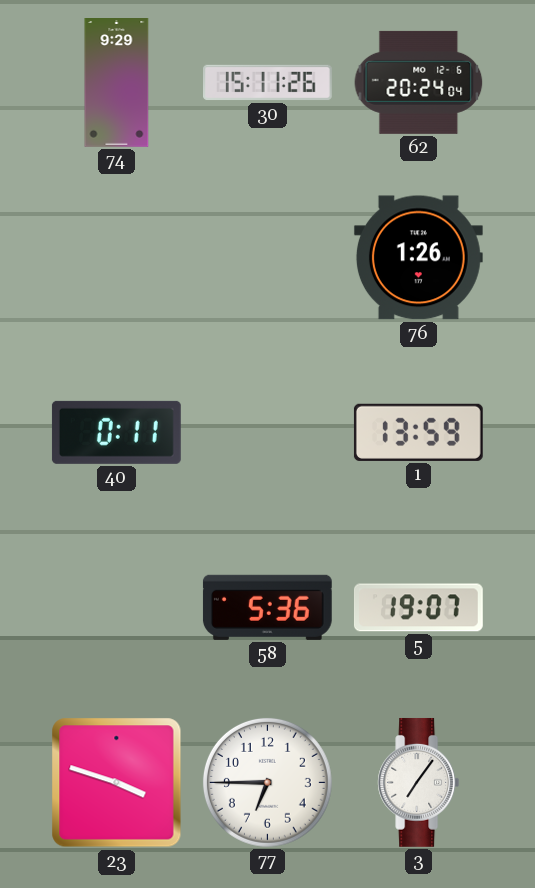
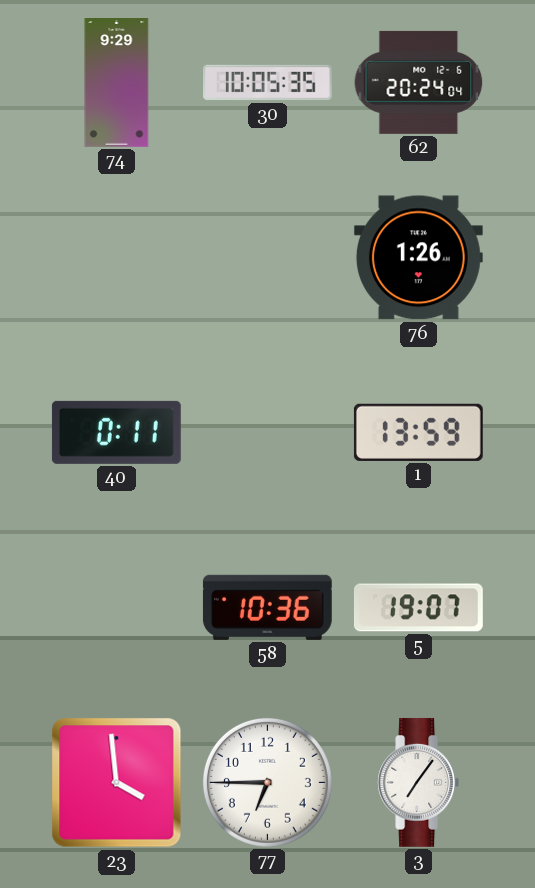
30: 15:11 -> 10:05
58: 5:36 -> 10:36
23: 3:48 -> 3:59
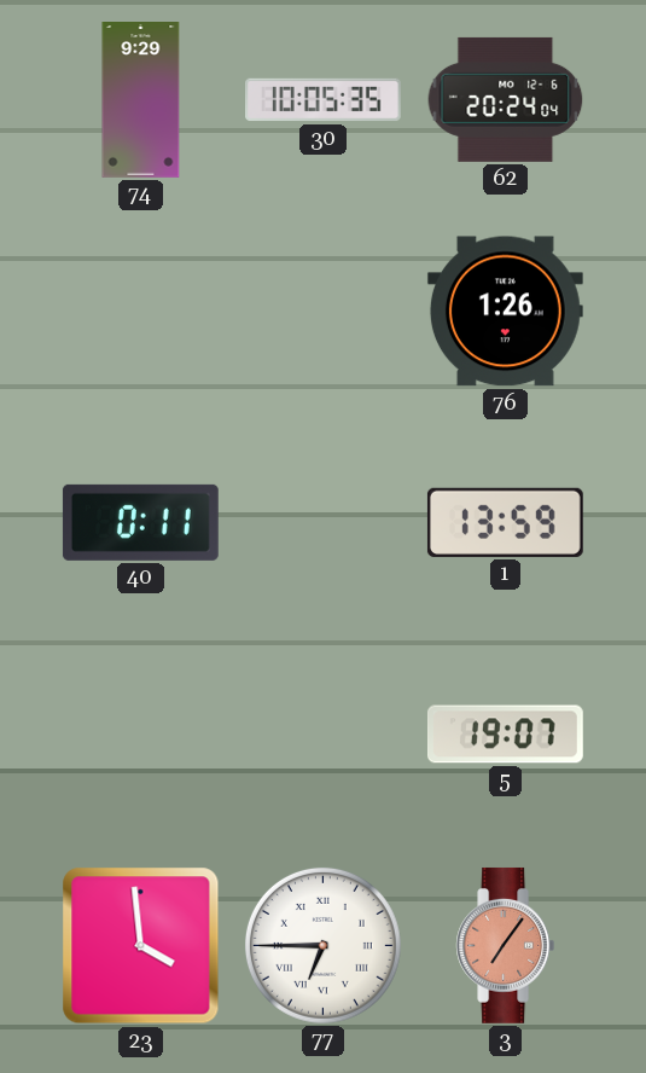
58: 10:36 -> none
77 numerals: Arabic -> Roman
3 dial: white -> salmon
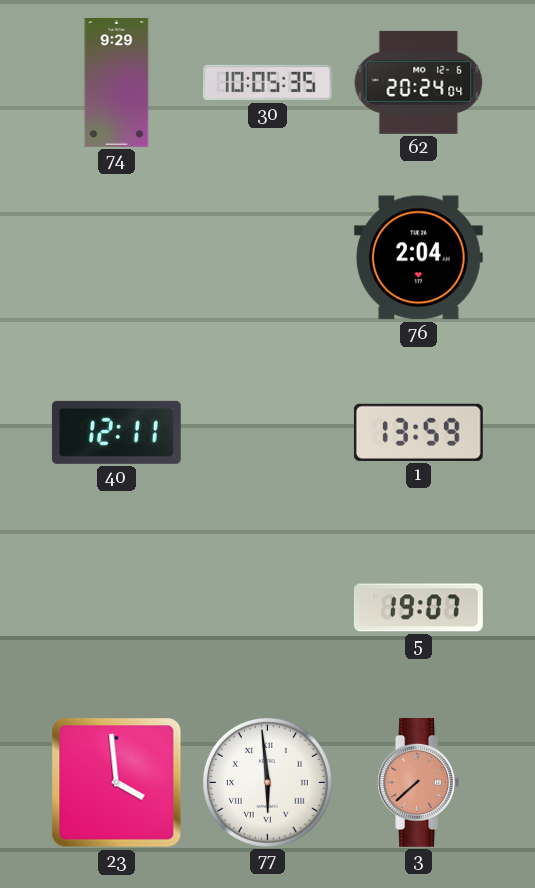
76: 1:26 -> 2:04
40: 0:11 -> 12:11
77: 6:45 -> 5:59
3: 7:06 -> 7:38
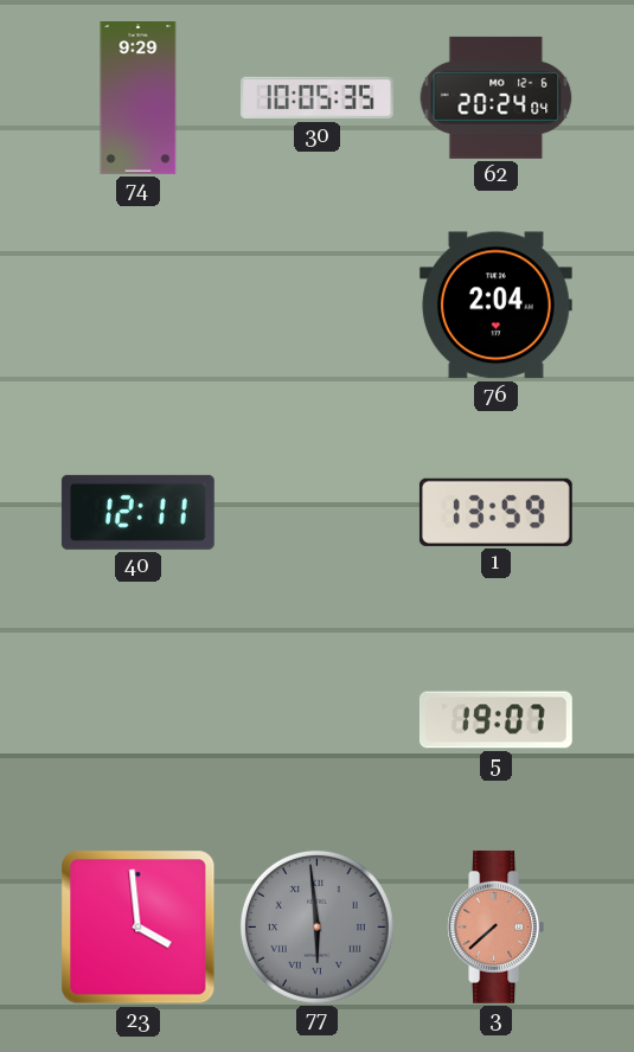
77 dial: white -> grey
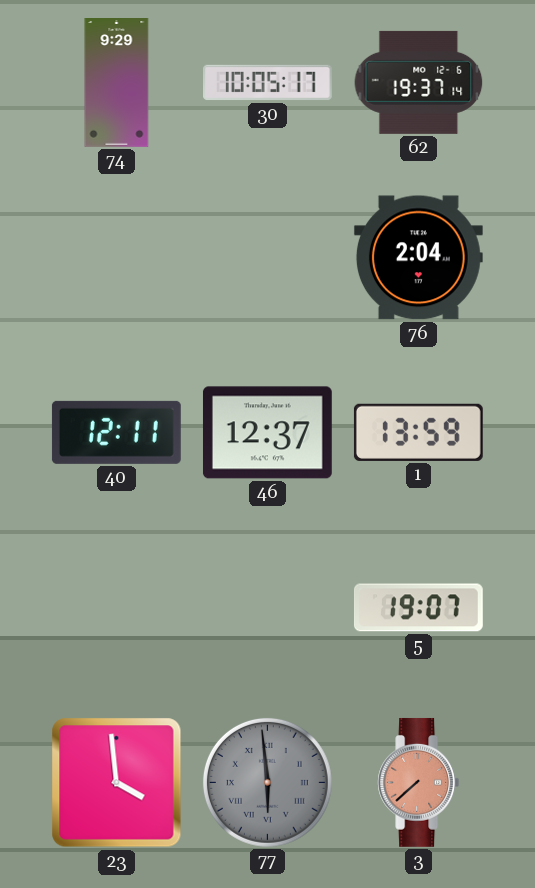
30: 10:05:35 -> 10:05:17
62: 20:24 -> 19:37
46: none -> 12:37
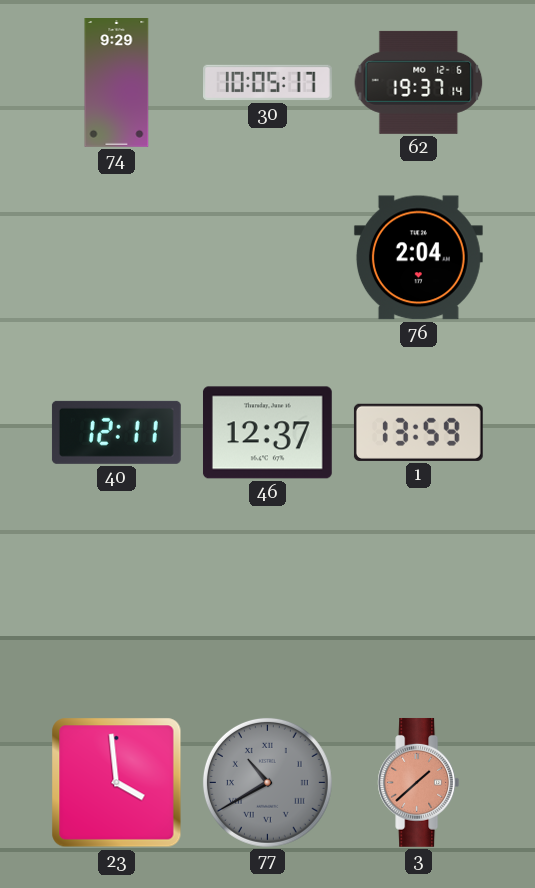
5: 19:07 -> none
77: 5:59 -> 10:40
3: 7:38 -> 1:38
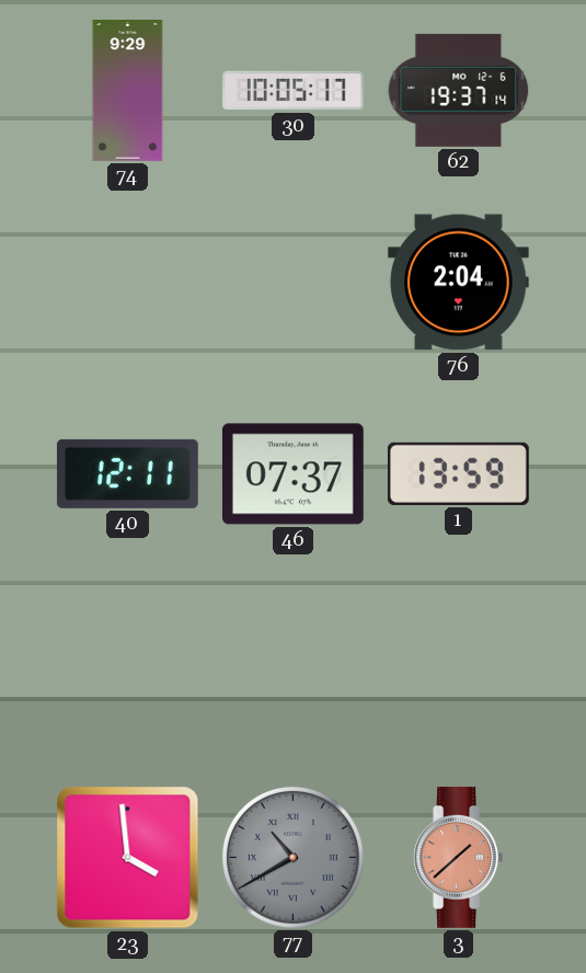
46: 12:37 -> 07:37
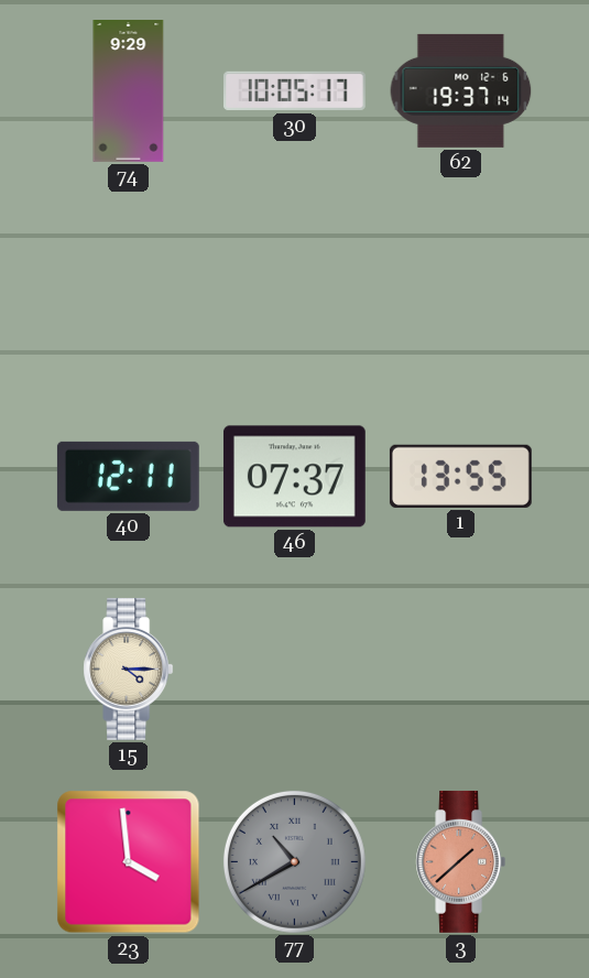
76: 2:04 -> none
1: 13:59 -> 13:55
15: none -> 4:15
